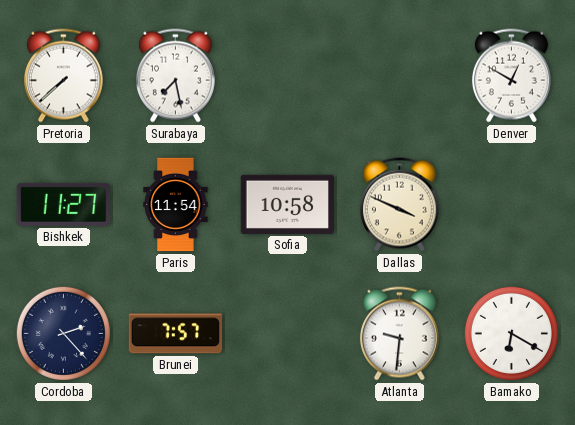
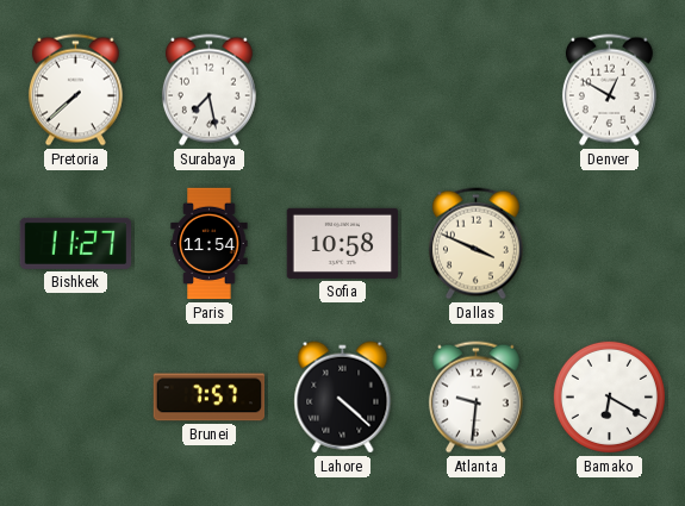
Cordoba: 2:23 -> none
Lahore: none -> 4:22
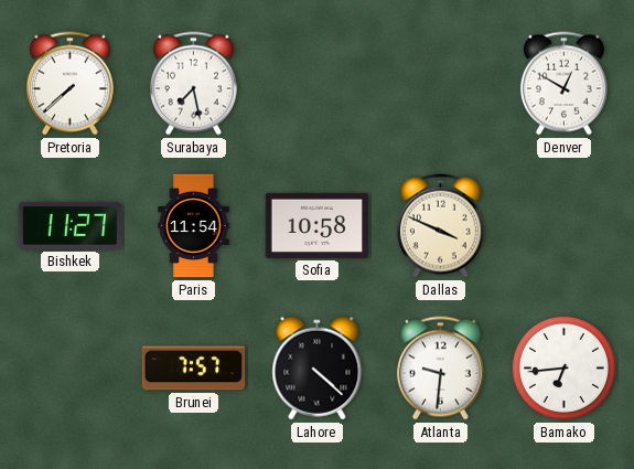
Bamako: 6:20 -> 6:44
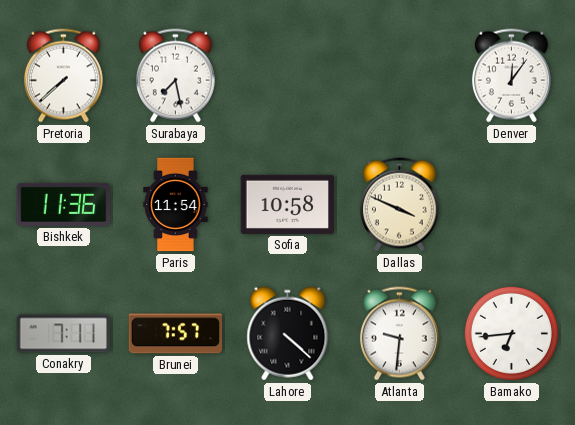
Denver: 12:50 -> 12:06
Bishkek: 11:27 -> 11:36
Conakry: none -> 7:11
